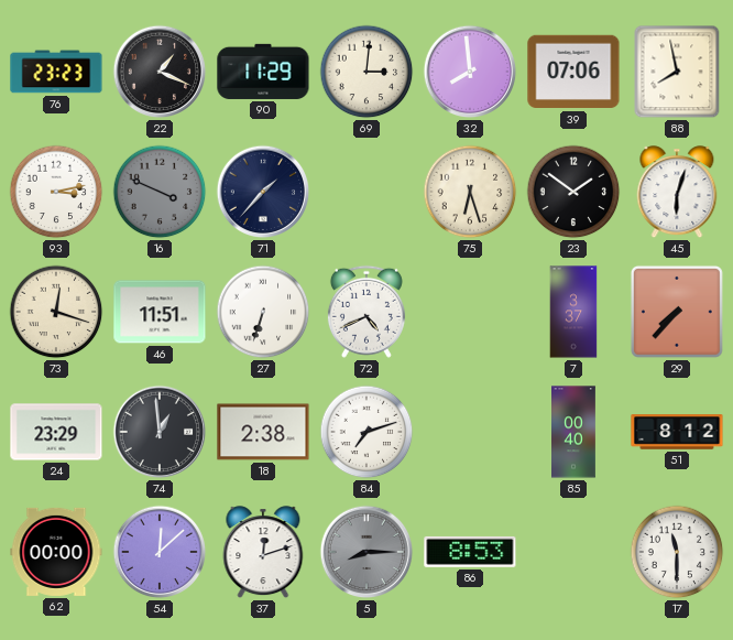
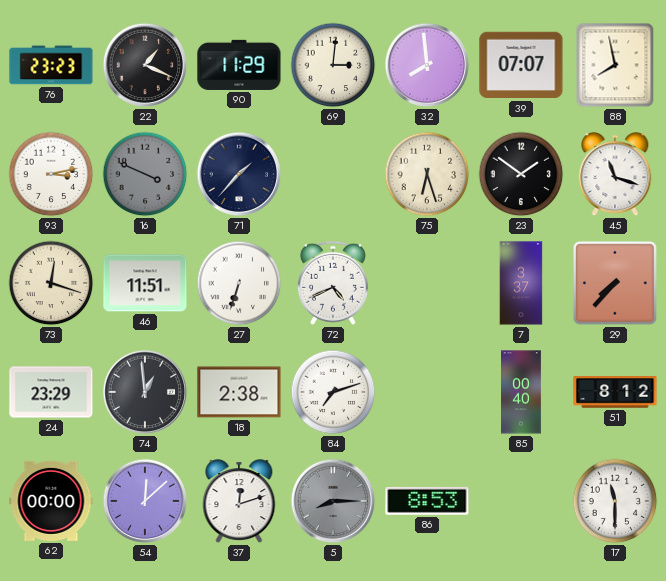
39: 07:06 -> 07:07
45: 6:03 -> 11:18
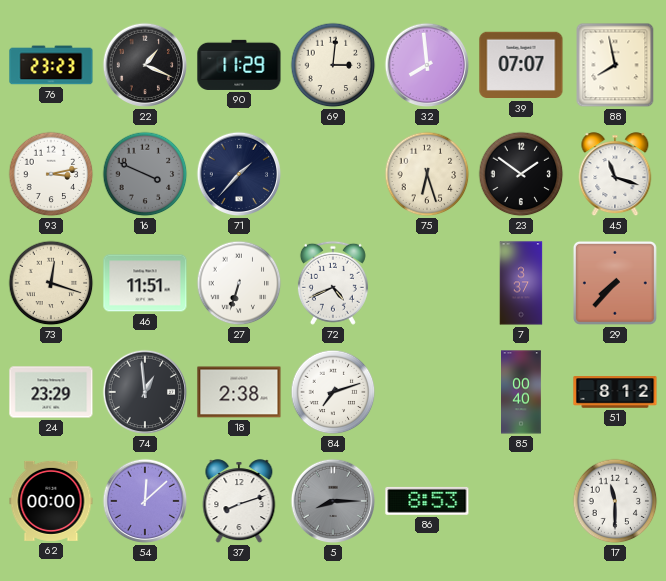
37: 12:12 -> 8:12
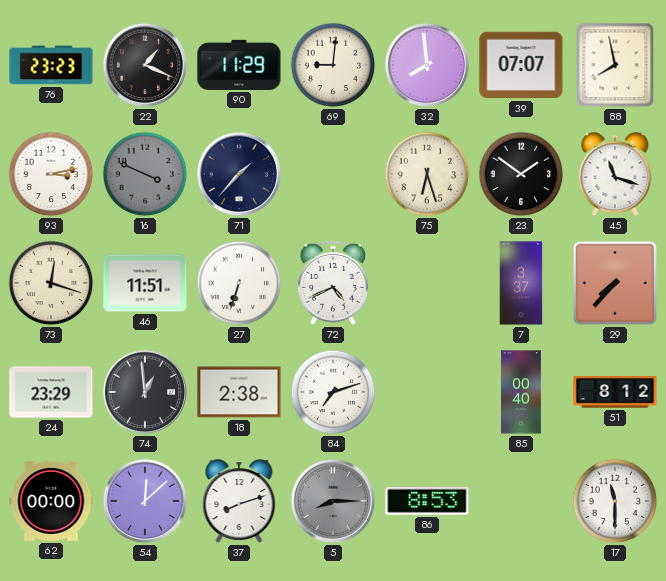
69: 3:01 -> 9:01
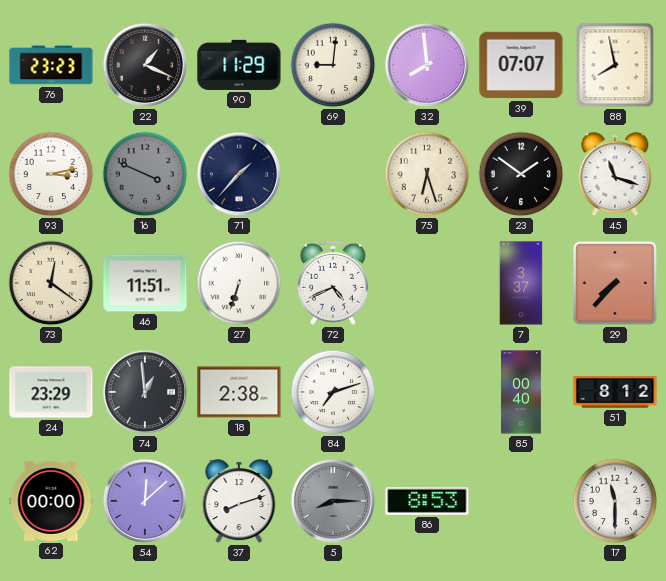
73: 12:18 -> 12:21
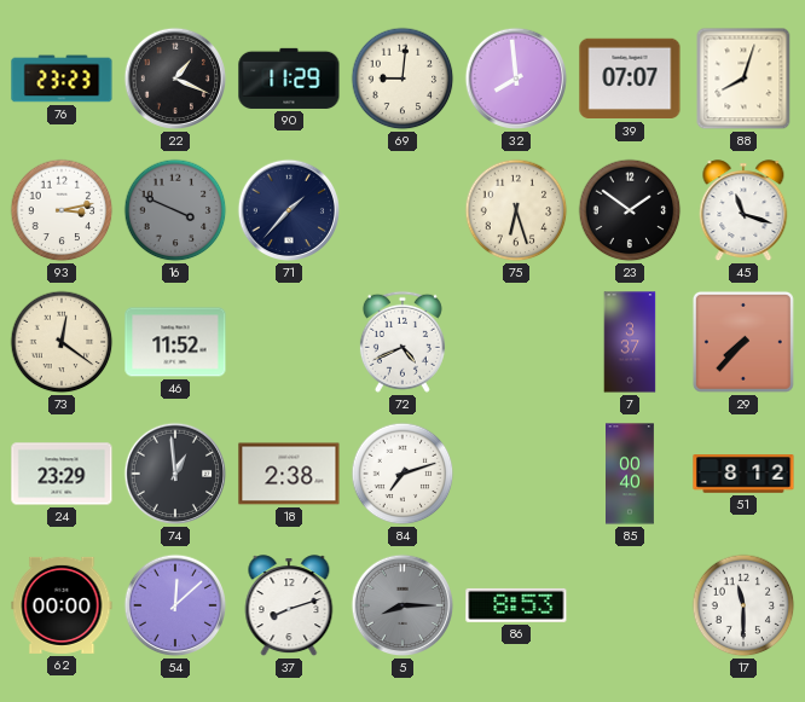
88: 7:58 -> 8:03
46: 11:51 -> 11:52
27: 6:33 -> none
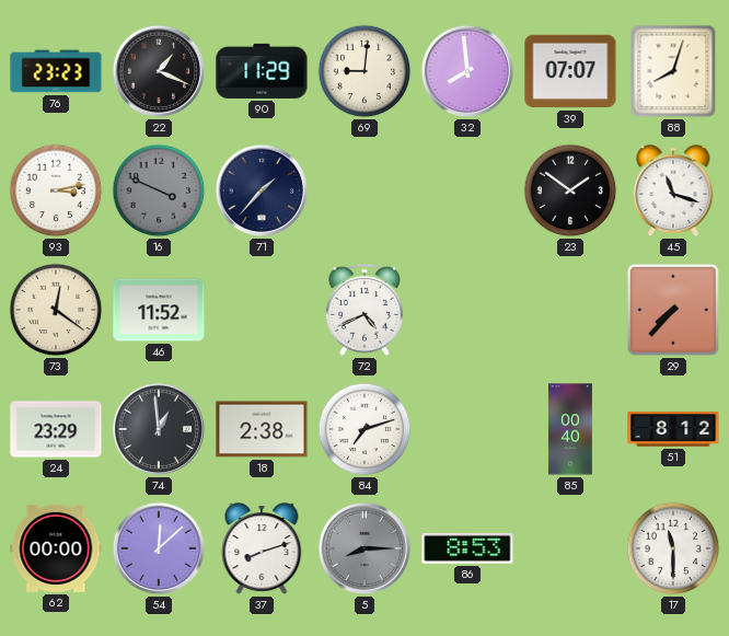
75: 6:27 -> none
7: 3:37 -> none
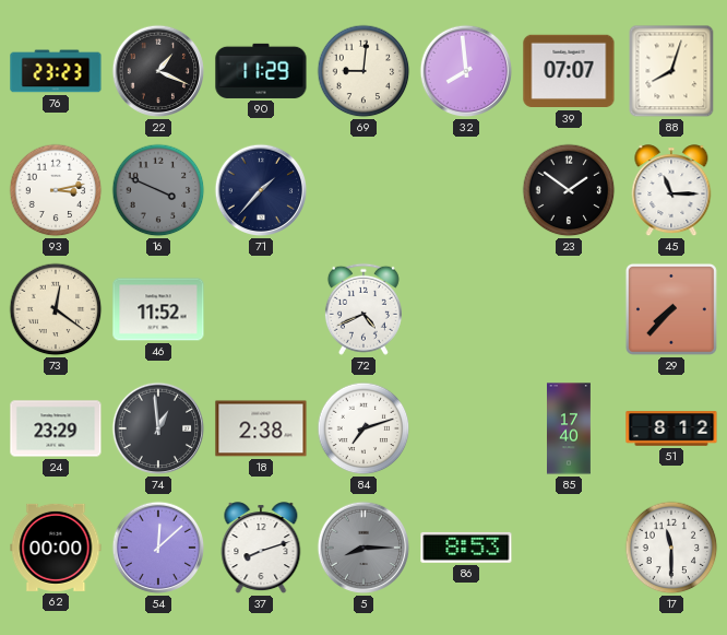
45: 11:18 -> 11:15
85: 00:40 -> 17:40
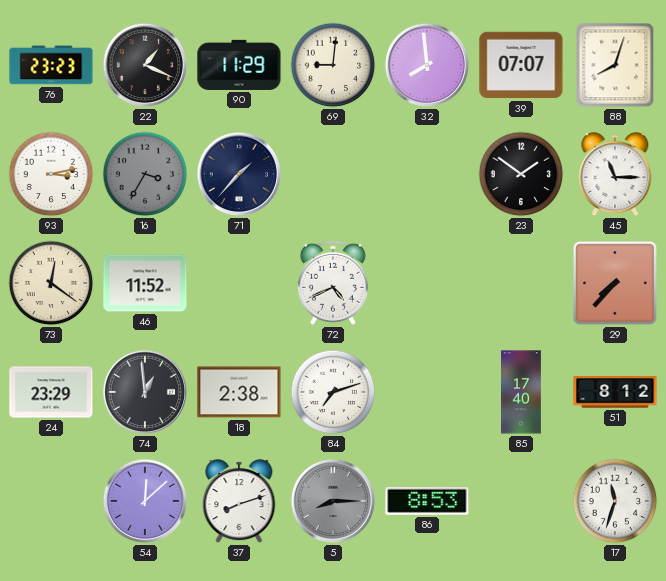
16: 3:49 -> 3:35
62: 00:00 -> none
17: 11:30 -> 11:33
